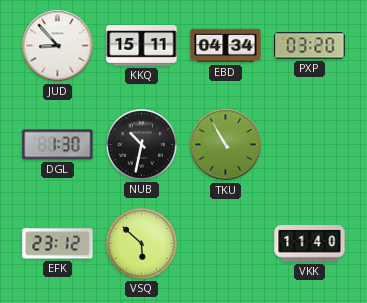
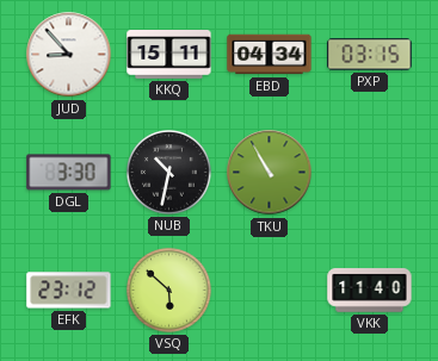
PXP: 03:20 -> 03:15
DGL: 1:30 -> 3:30
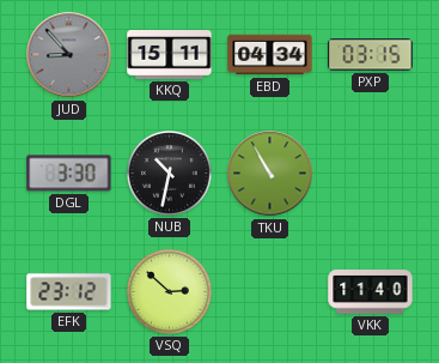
JUD dial: white -> grey
VSQ: 5:52 -> 2:52
